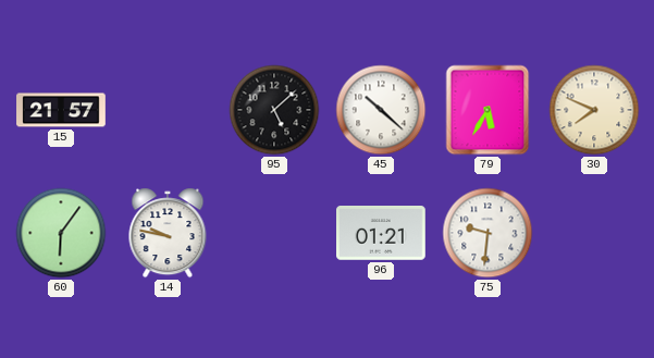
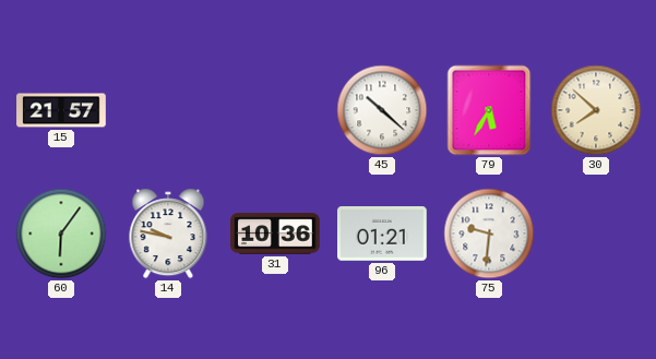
95: 5:08 -> none
30: 7:49 -> 7:52
31: none -> 10:36
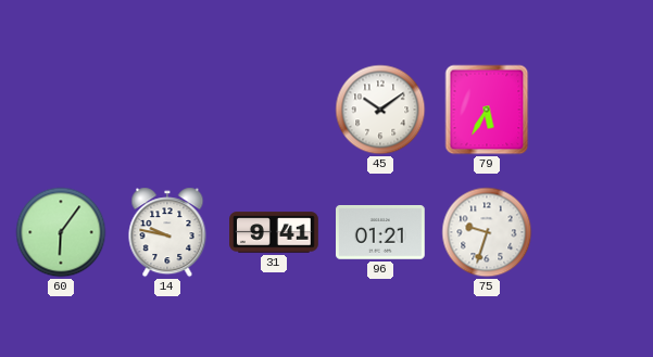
15: 21:57 -> none
45: 10:22 -> 10:09
30: 7:52 -> none
31: 10:36 -> 9:41
75: 9:31 -> 9:33
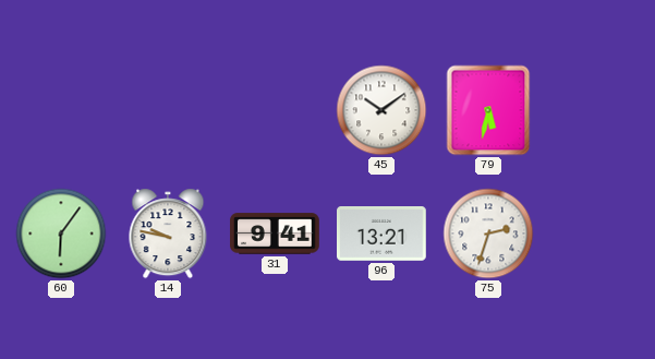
79: 5:35 -> 5:32
96: 01:21 -> 13:21
75: 9:33 -> 2:33
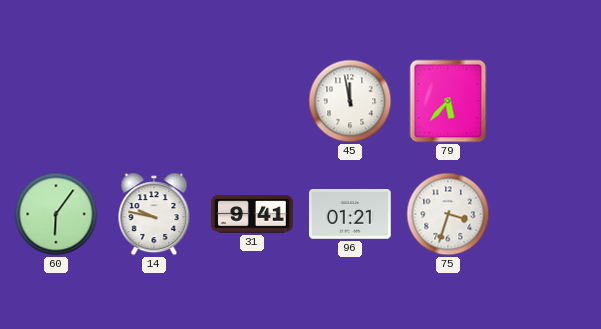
45: 10:09 -> 11:58
79: 5:32 -> 5:37
96: 13:21 -> 01:21
75: 2:33 -> 3:33
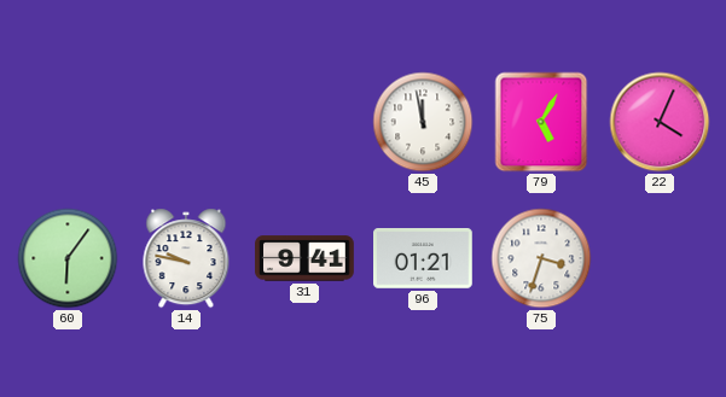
79: 5:37 -> 5:05
22: none -> 4:04
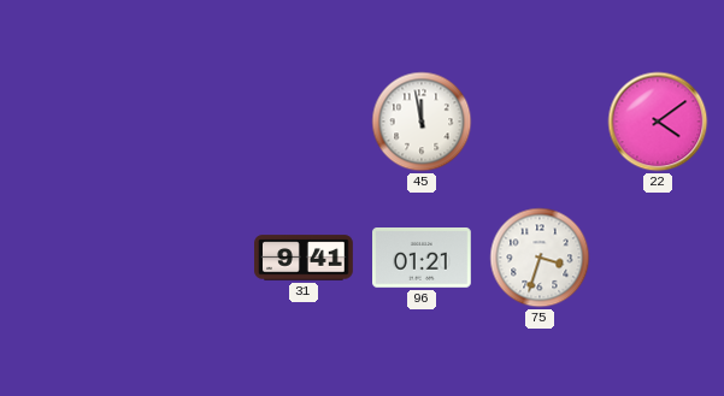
79: 5:05 -> none
22: 4:04 -> 4:09
60: 6:06 -> none
14: 9:47 -> none
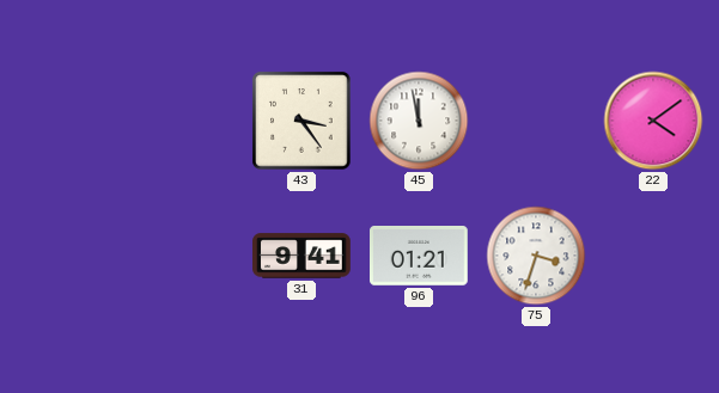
43: none -> 3:24
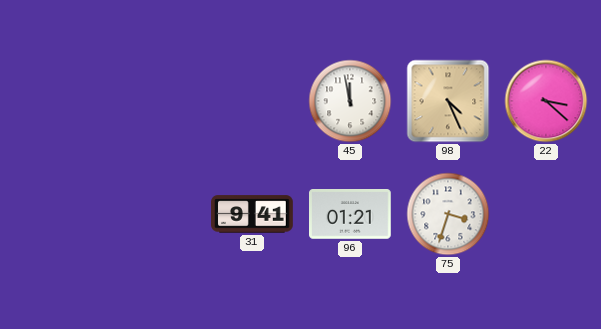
43: 3:24 -> none
98: none -> 4:26
22: 4:09 -> 3:22
